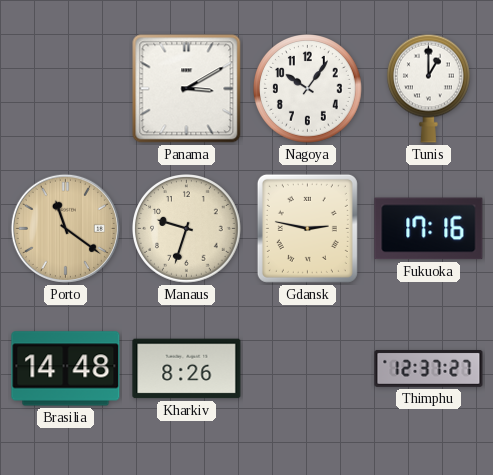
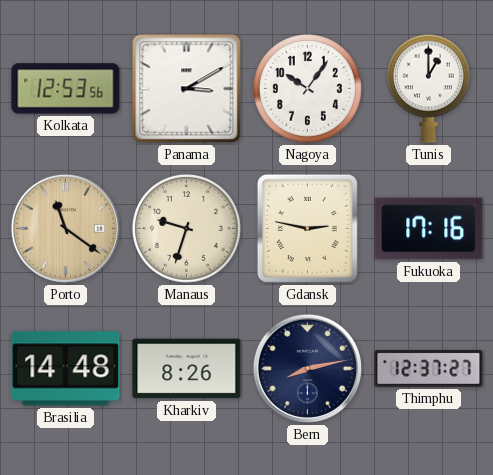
Kolkata: none -> 12:53
Bern: none -> 8:13
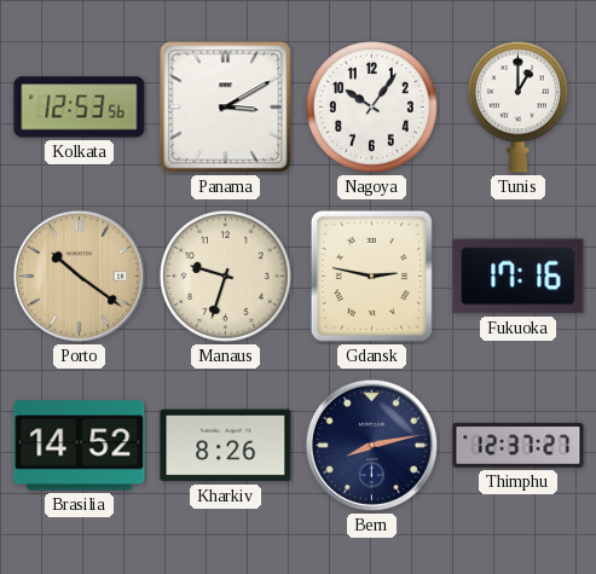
Porto: 11:21 -> 10:21
Brasilia: 14:48 -> 14:52
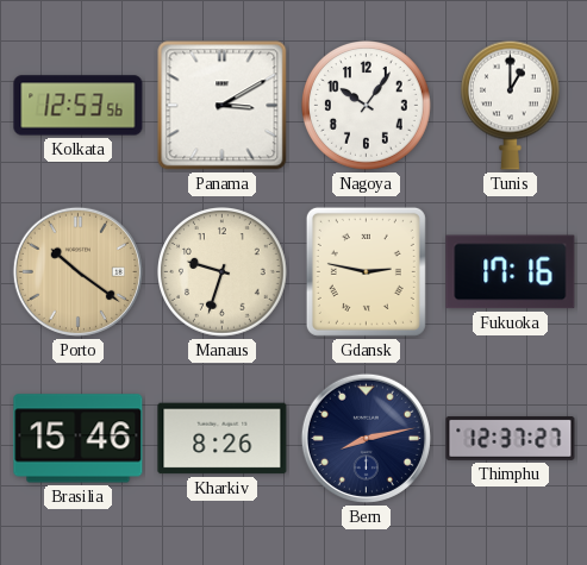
Brasilia: 14:52 -> 15:46
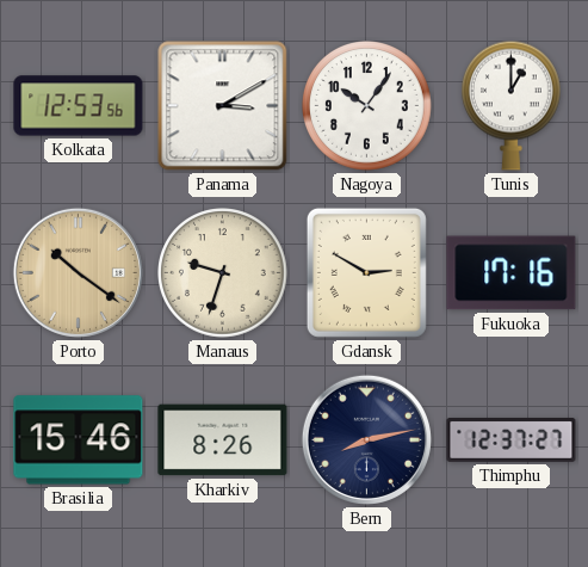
Gdansk: 2:47 -> 2:50
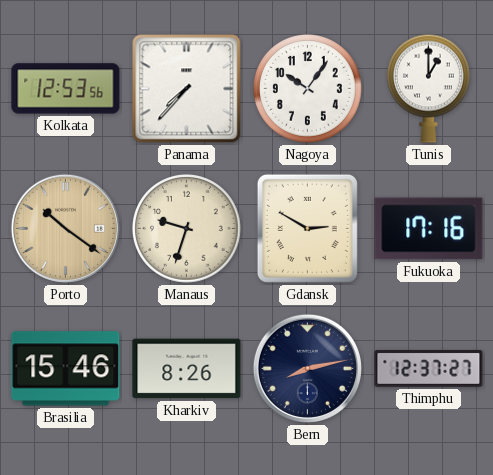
Panama: 3:10 -> 7:37
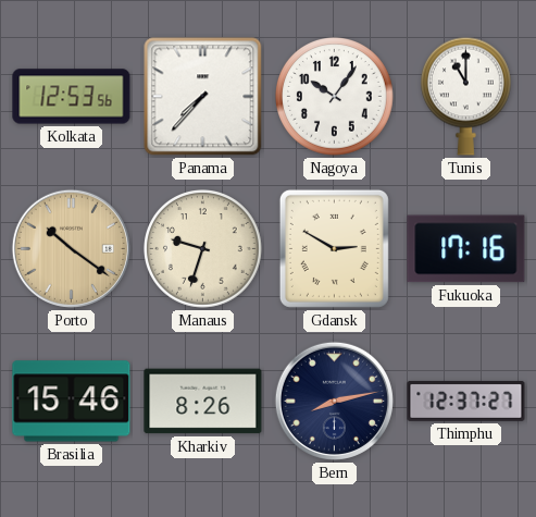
Tunis: 1:00 -> 11:00
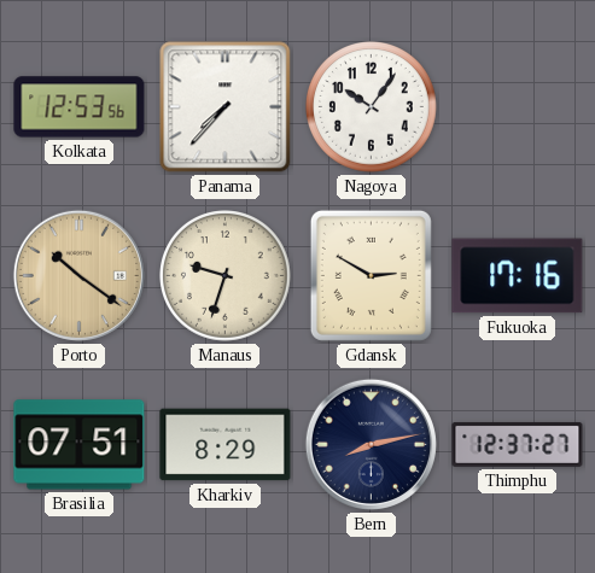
Tunis: 11:00 -> none
Brasilia: 15:46 -> 07:51
Kharkiv: 8:26 -> 8:29
